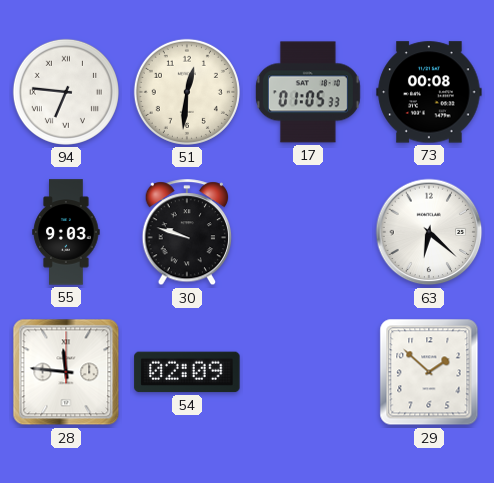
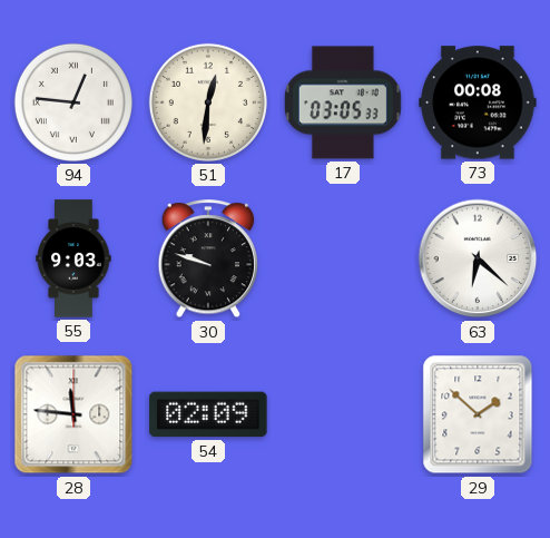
94: 6:46 -> 12:46
17: 01:05 -> 03:05
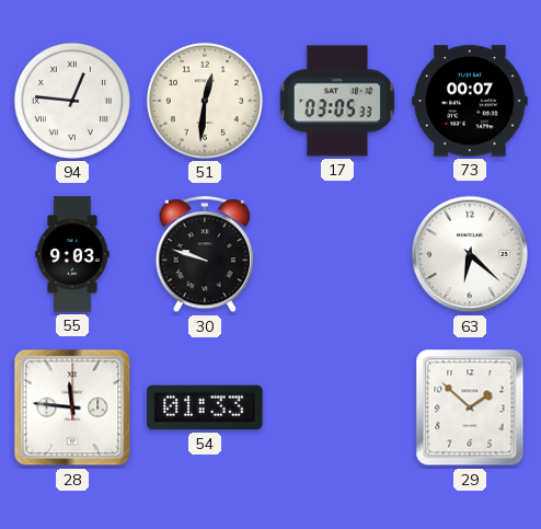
73: 00:08 -> 00:07
54: 02:09 -> 01:33
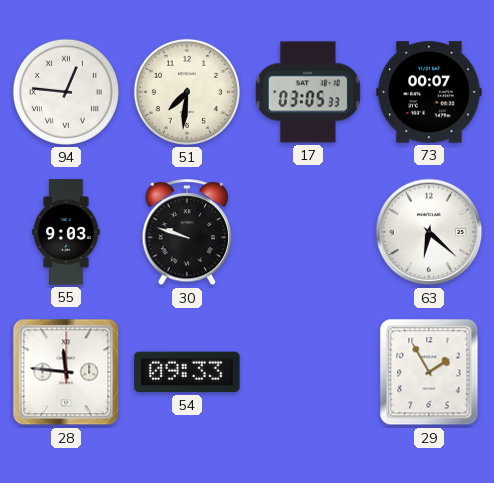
51: 12:31 -> 7:31
54: 01:33 -> 09:33
29: 1:52 -> 1:55
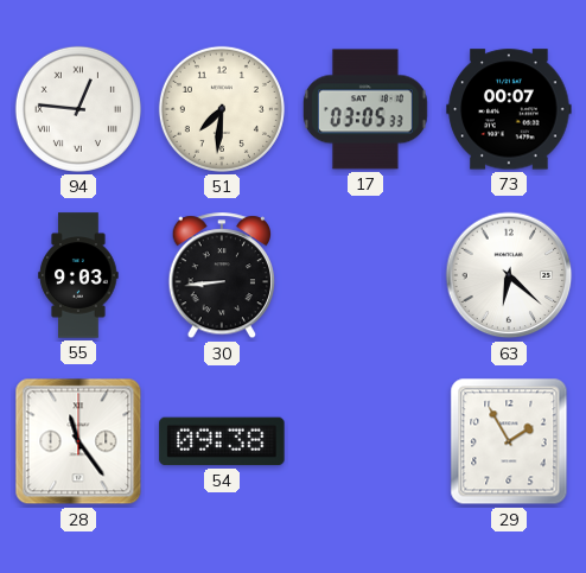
30: 9:48 -> 8:44
28: 11:46 -> 11:24
54: 09:33 -> 09:38
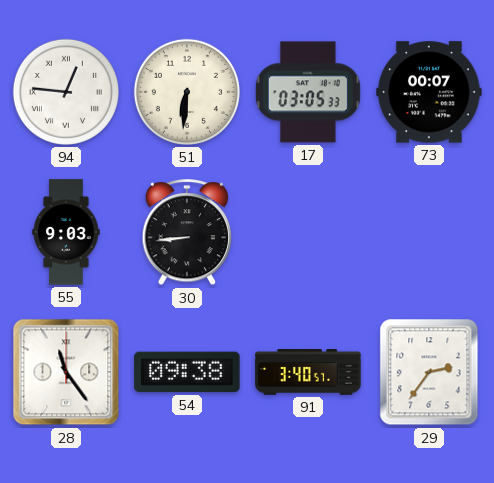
51: 7:31 -> 6:31
63: 6:22 -> none
91: none -> 3:40
29: 1:55 -> 2:36
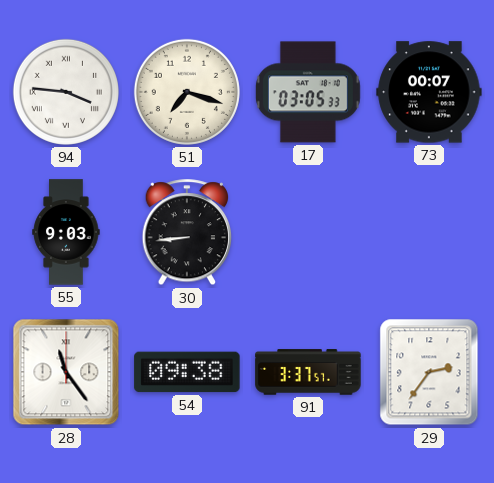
94: 12:46 -> 3:46
51: 6:31 -> 7:18
91: 3:40 -> 3:37
